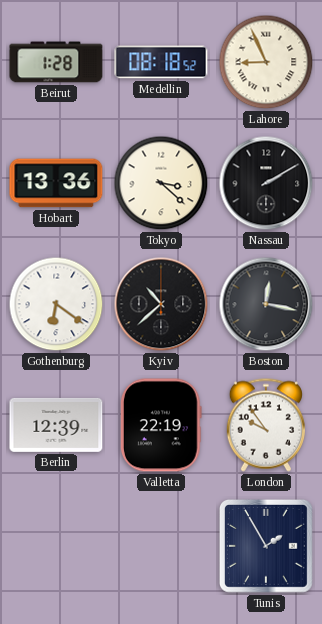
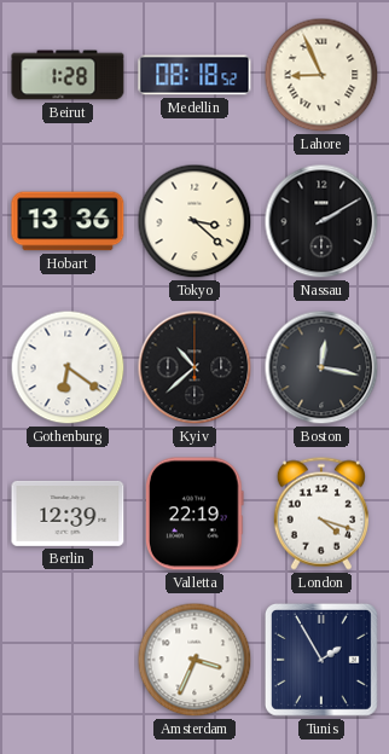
London: 9:54 -> 4:18
Amsterdam: none -> 3:34
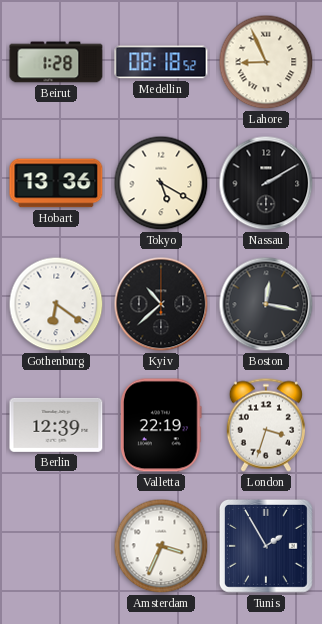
Tokyo: 3:22 -> 5:20
London: 4:18 -> 3:33
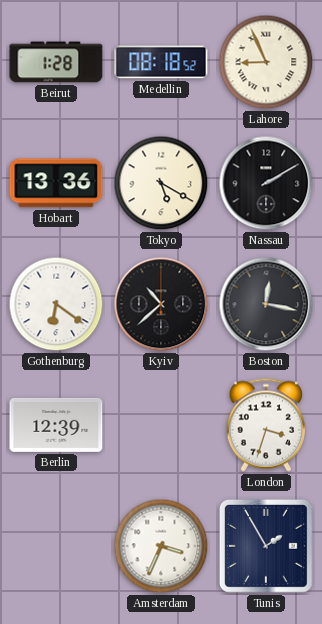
Valletta: 22:19 -> none
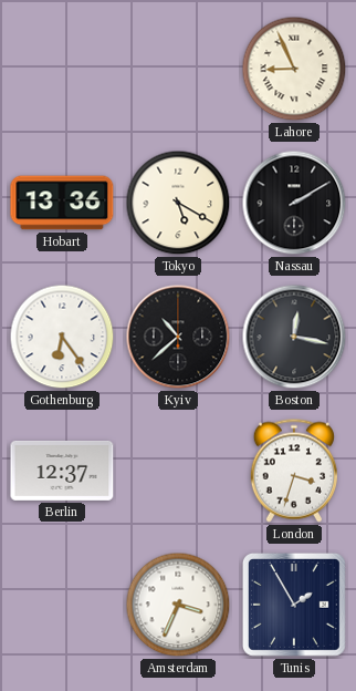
Beirut: 1:28 -> none
Medellin: 08:18 -> none
Gothenburg: 6:21 -> 6:24
Berlin: 12:39 -> 12:37
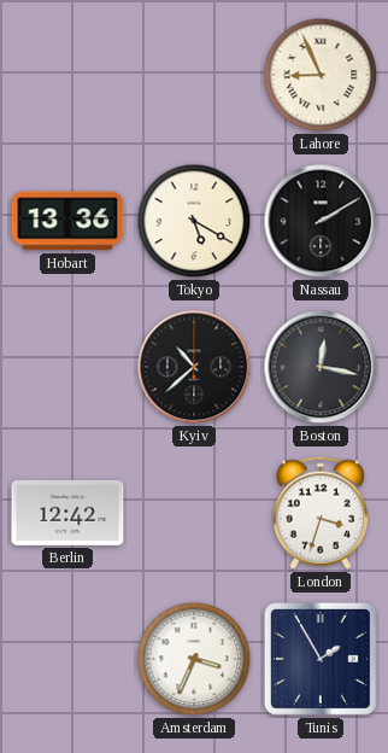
Gothenburg: 6:24 -> none
Berlin: 12:37 -> 12:42
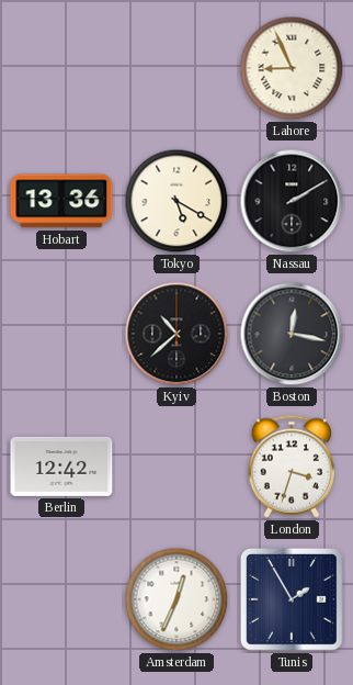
Amsterdam: 3:34 -> 12:34
